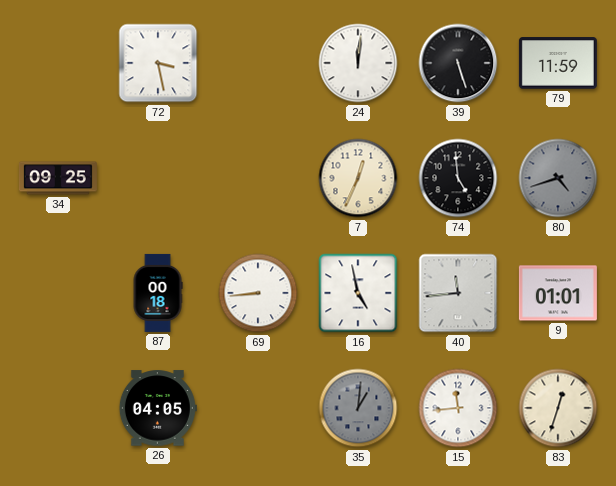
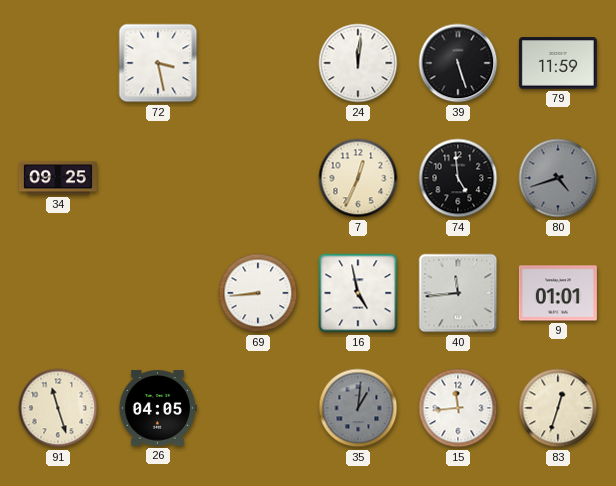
87: 00:18 -> none
91: none -> 11:27
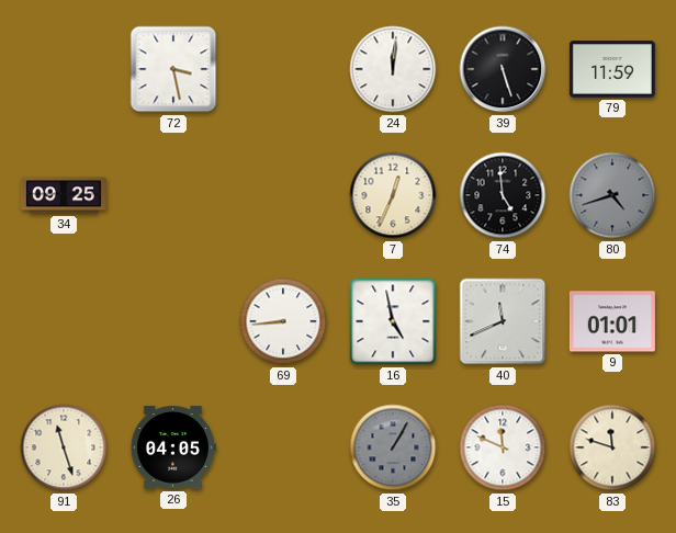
40: 11:44 -> 11:41
35: 1:01 -> 1:05
15: 11:44 -> 11:49
83: 12:33 -> 11:48
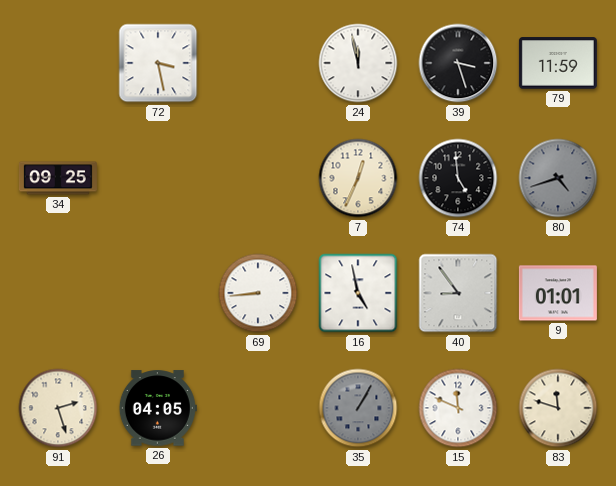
24: 12:01 -> 11:58
39: 5:27 -> 3:27
40: 11:41 -> 8:54
91: 11:27 -> 2:27
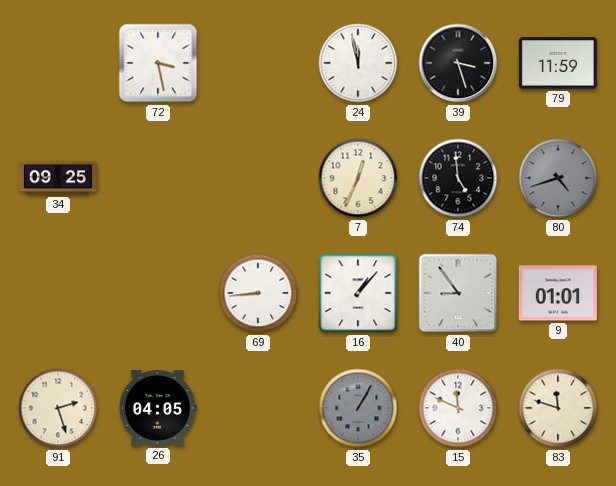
16: 4:58 -> 1:07
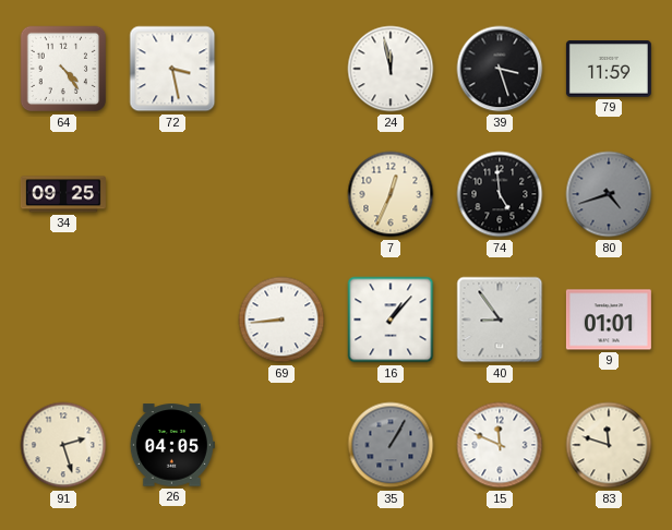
64: none -> 4:24
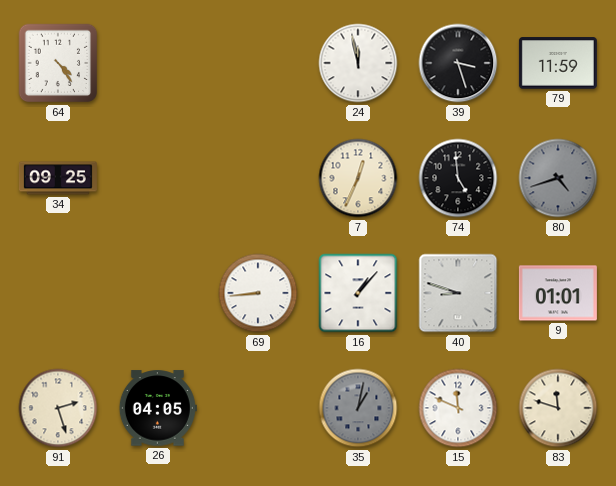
72: 3:28 -> none
40: 8:54 -> 8:48
35: 1:05 -> 1:02
